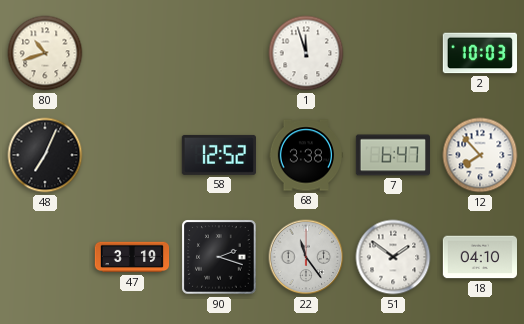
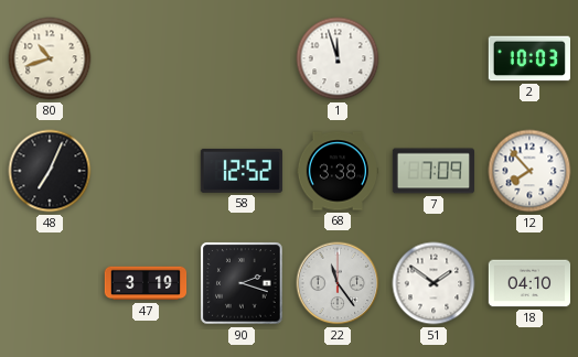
7: 6:47 -> 7:09
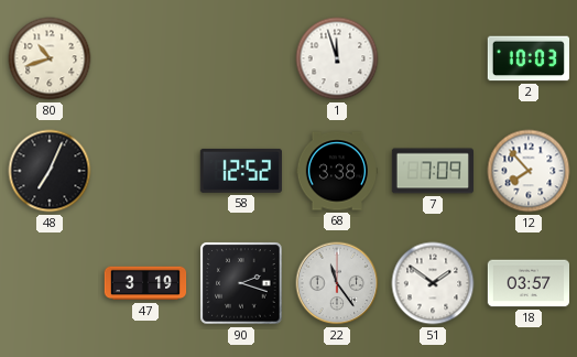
18: 04:10 -> 03:57
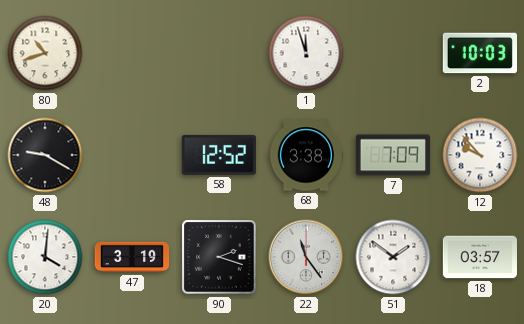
48: 7:04 -> 9:20
12: 7:53 -> 9:53
20: none -> 4:01
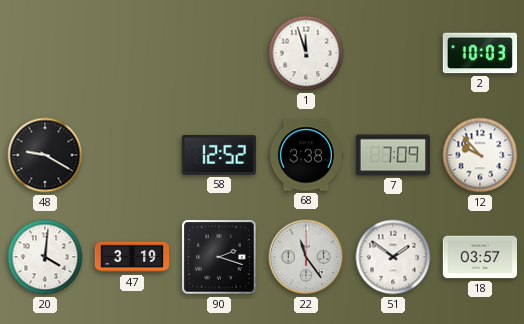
80: 10:42 -> none
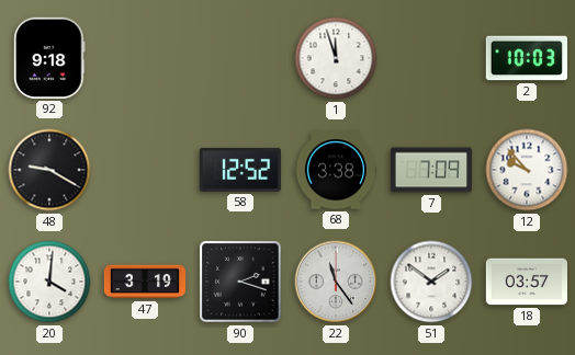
92: none -> 9:18
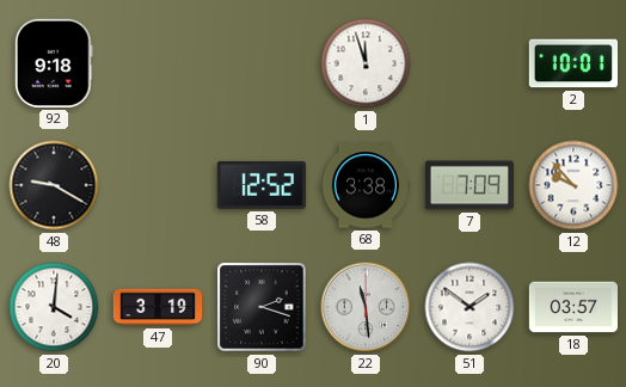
2: 10:03 -> 10:01
22: 11:24 -> 11:29
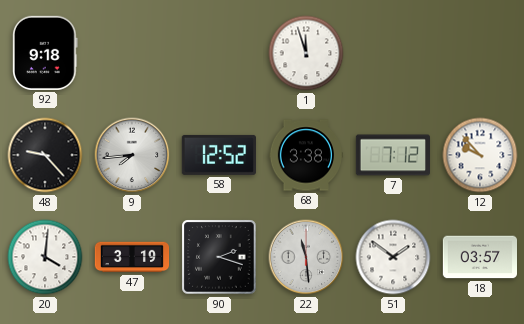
2: 10:01 -> none
48: 9:20 -> 9:23
9: none -> 7:44
7: 7:09 -> 7:12
